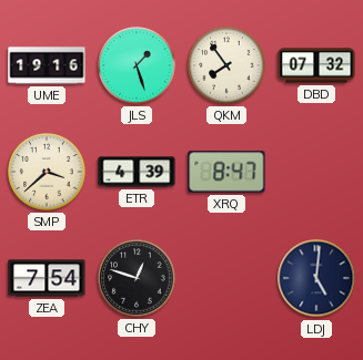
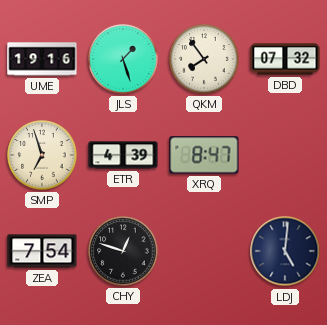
SMP: 3:38 -> 6:57
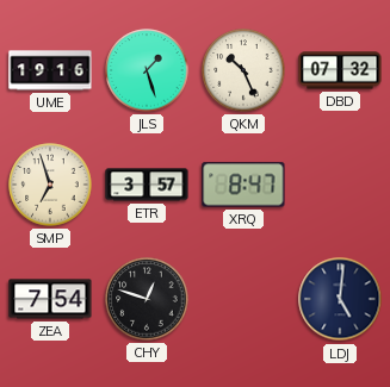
QKM: 7:54 -> 10:26
ETR: 4:39 -> 3:57
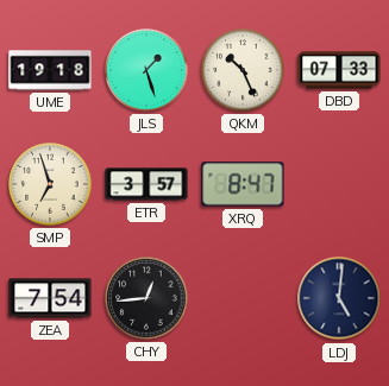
UME: 19:16 -> 19:18
DBD: 07:32 -> 07:33
CHY: 12:48 -> 12:44
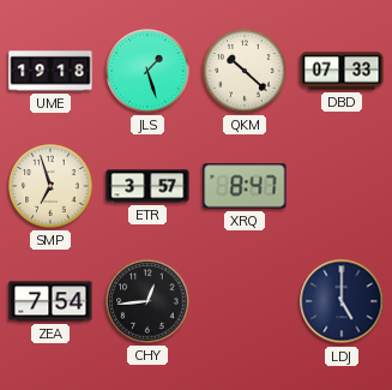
QKM: 10:26 -> 10:22
LDJ: 5:01 -> 5:00
